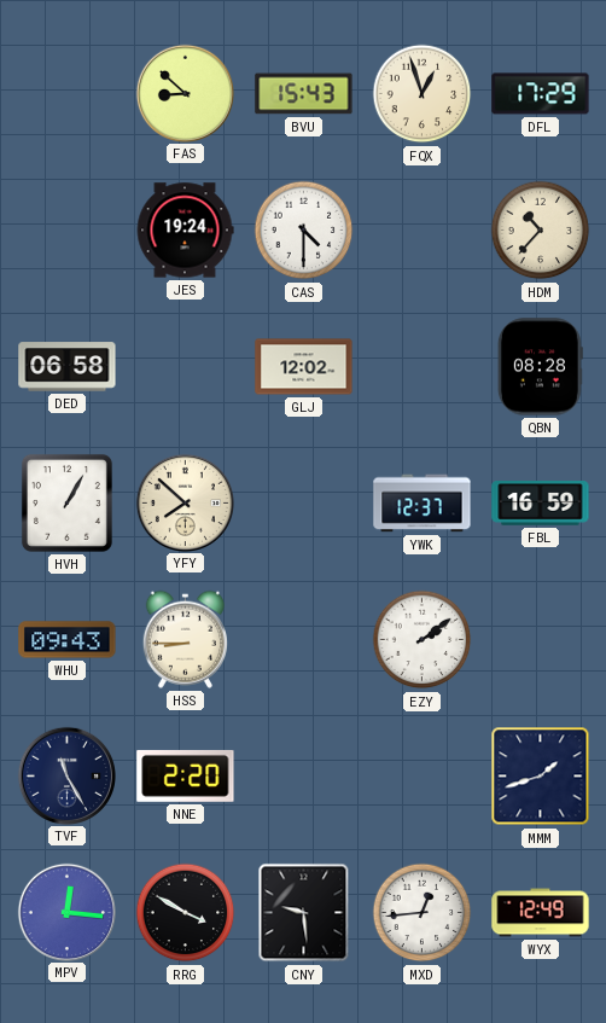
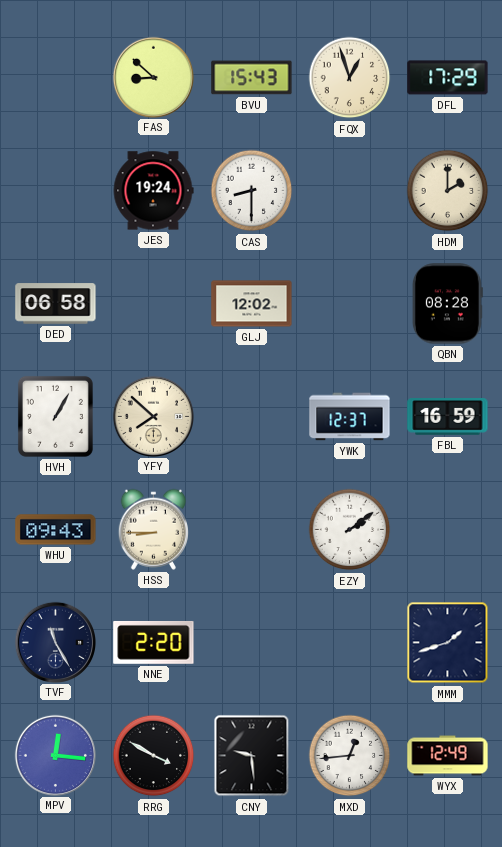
CAS: 4:30 -> 8:30
HDM: 10:37 -> 2:00
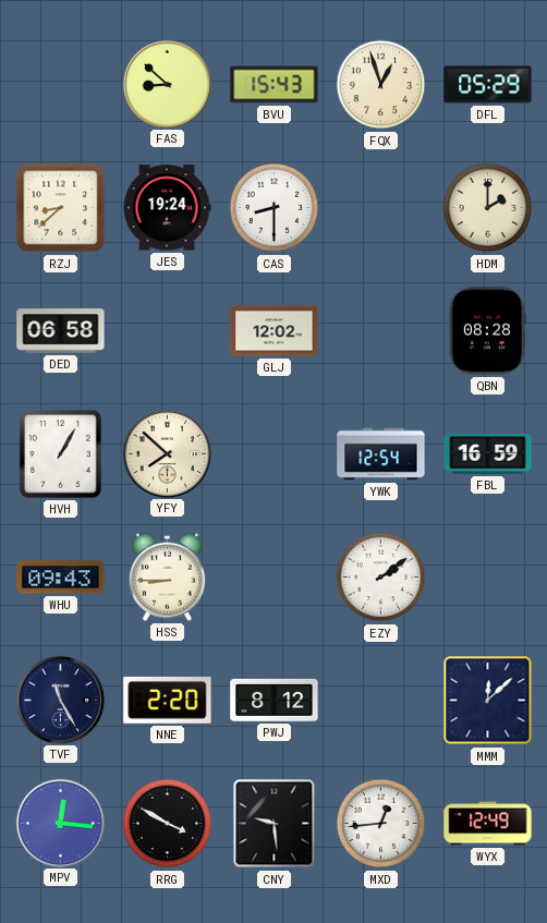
DFL: 17:29 -> 05:29
RZJ: none -> 8:38
YWK: 12:37 -> 12:54
PWJ: none -> 8:12
MMM: 1:42 -> 12:08
